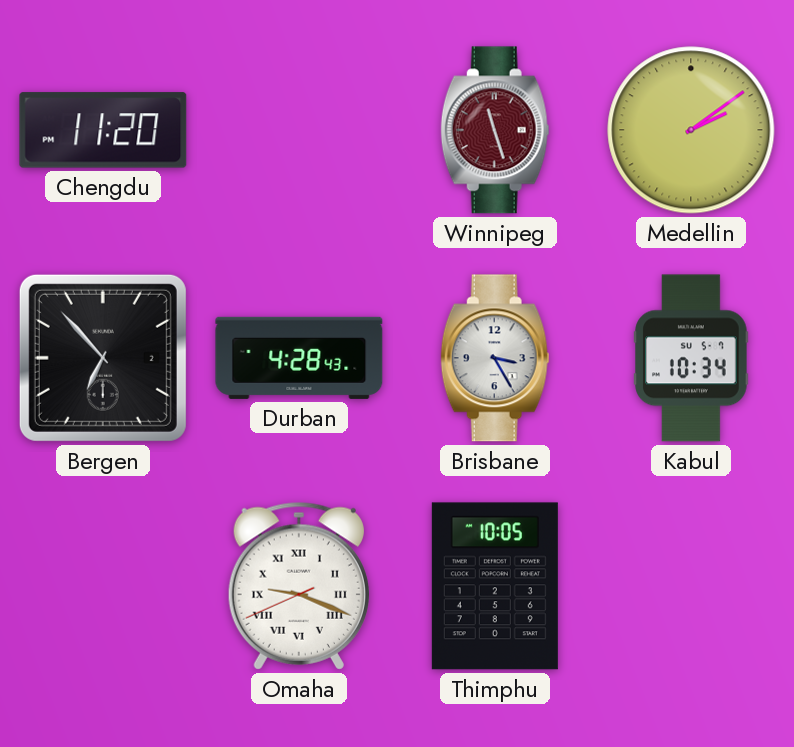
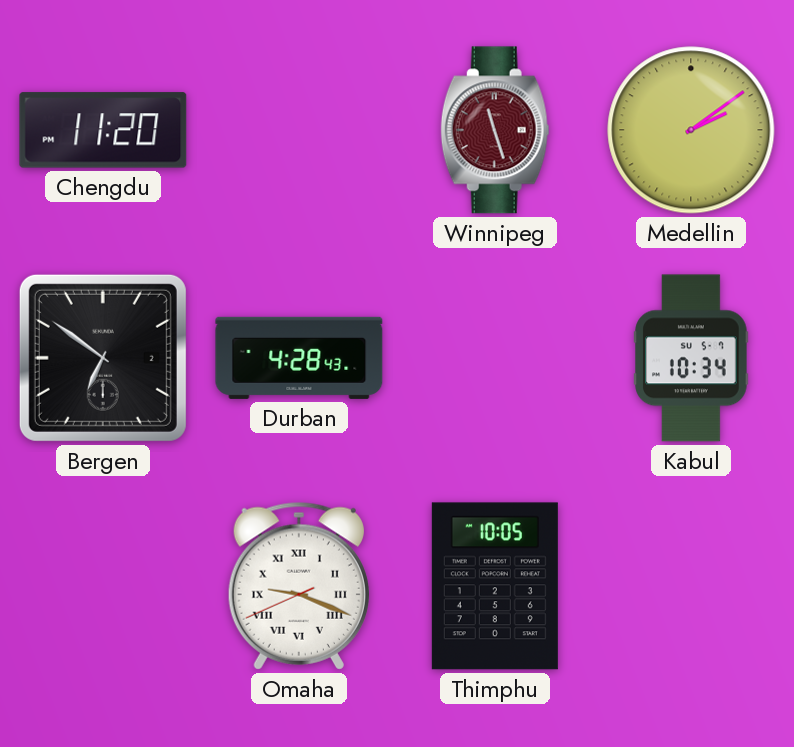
Bergen: 6:53 -> 6:51
Brisbane: 3:25 -> none
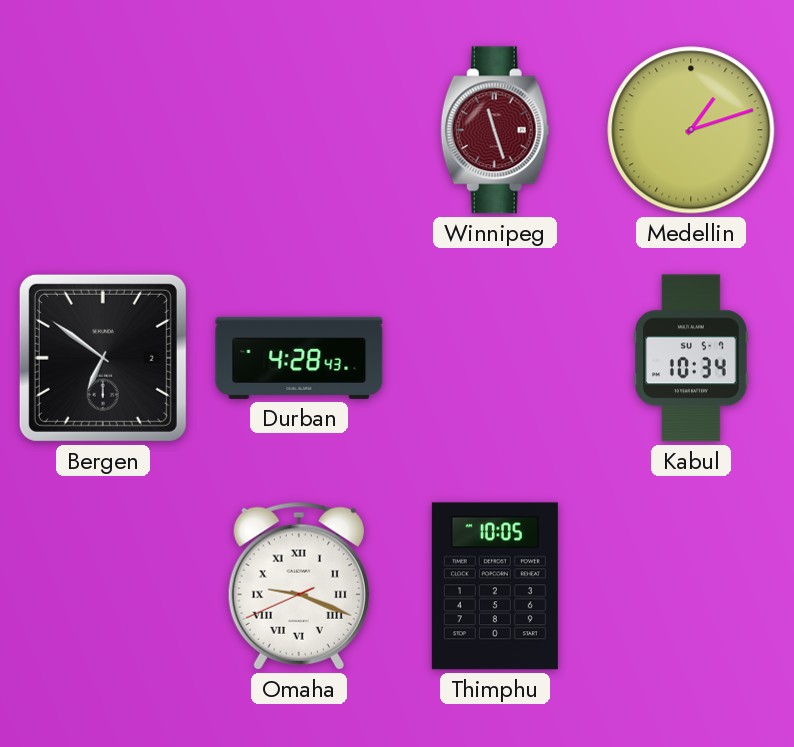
Chengdu: 11:20 -> none
Medellin: 2:09 -> 1:12
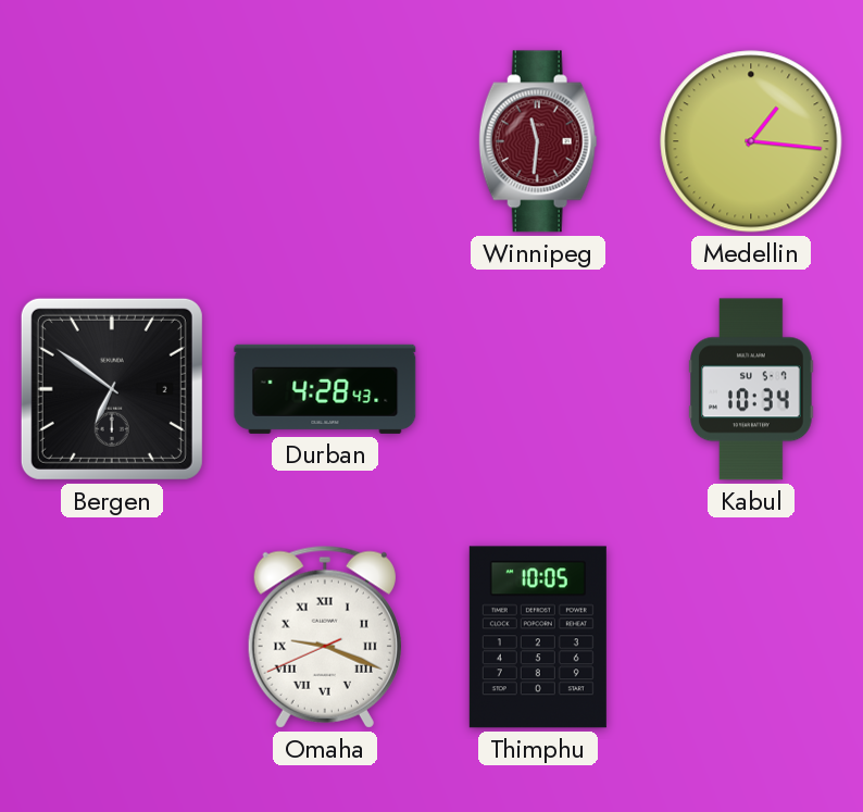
Winnipeg: 11:27 -> 11:31
Medellin: 1:12 -> 1:16
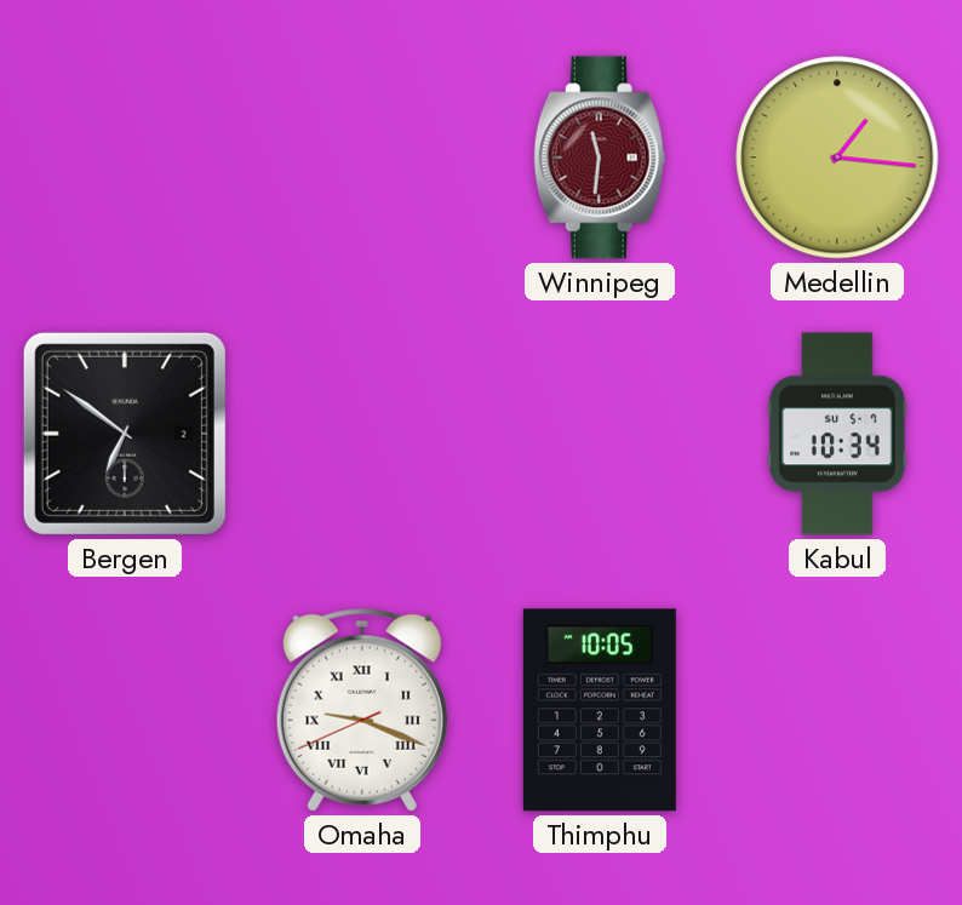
Durban: 4:28 -> none
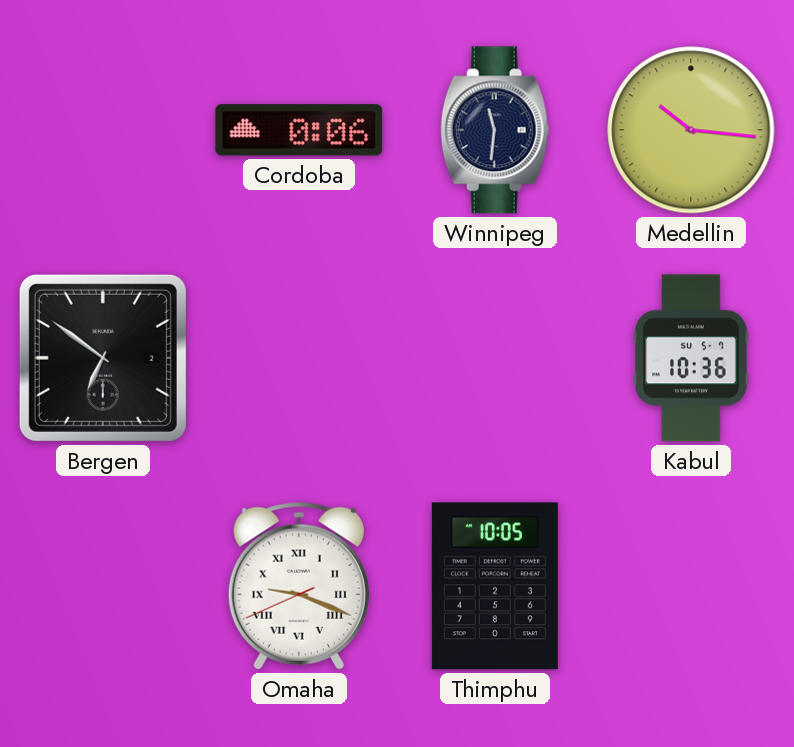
Cordoba: none -> 0:06
Winnipeg dial: burgundy -> navy
Medellin: 1:16 -> 10:16
Kabul: 10:34 -> 10:36
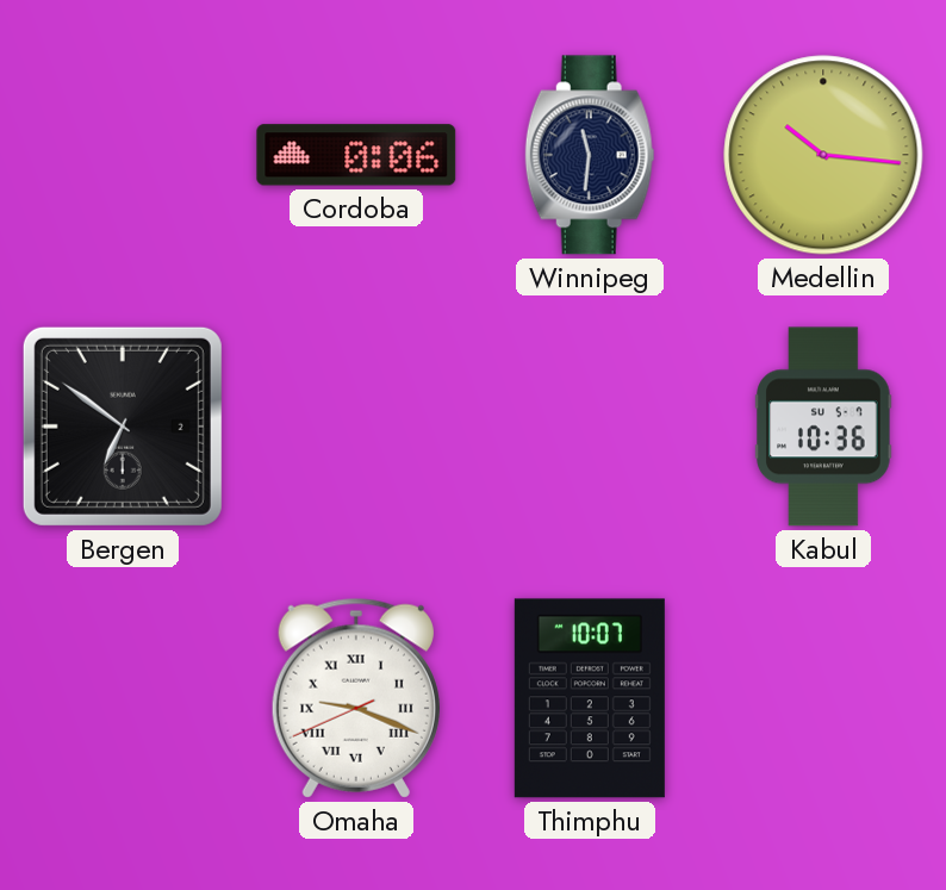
Thimphu: 10:05 -> 10:07
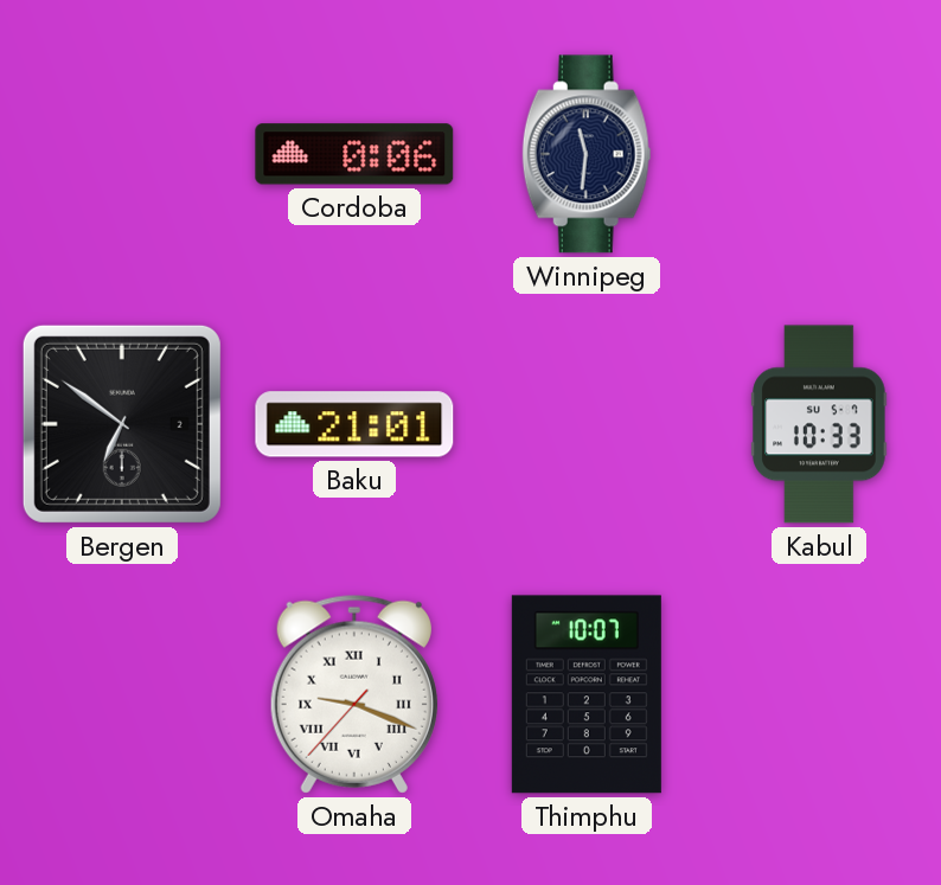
Medellin: 10:16 -> none
Baku: none -> 21:01
Kabul: 10:36 -> 10:33
Omaha: 9:18:41 -> 9:18:37
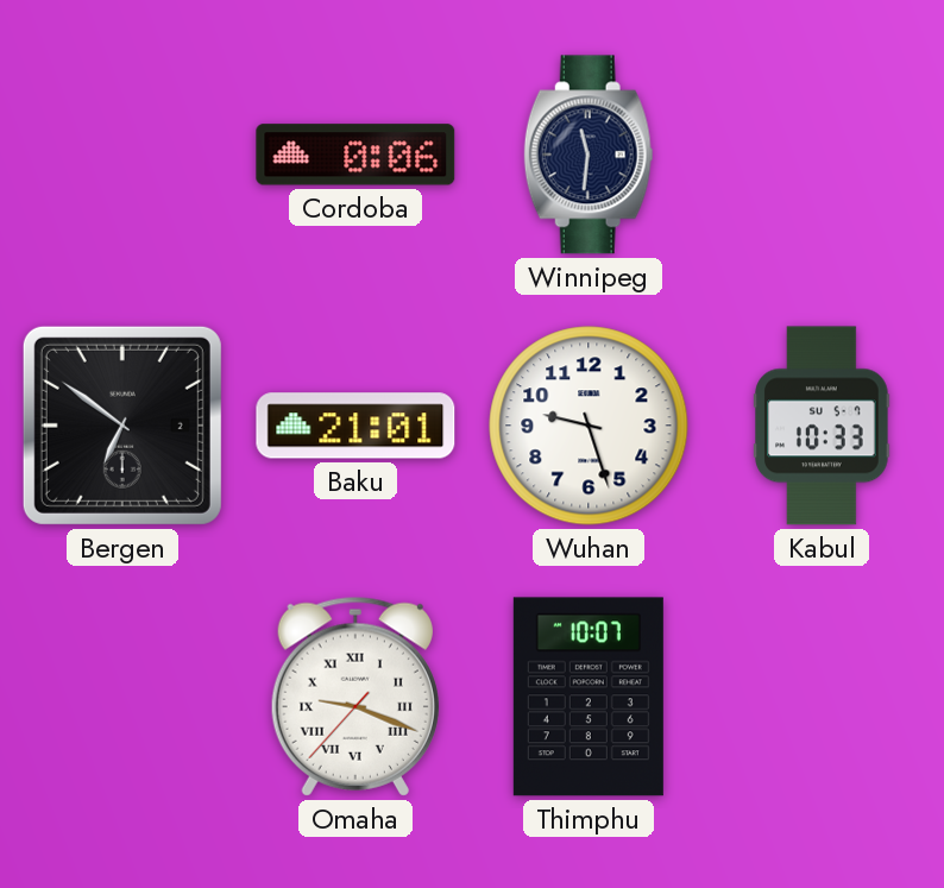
Wuhan: none -> 9:27
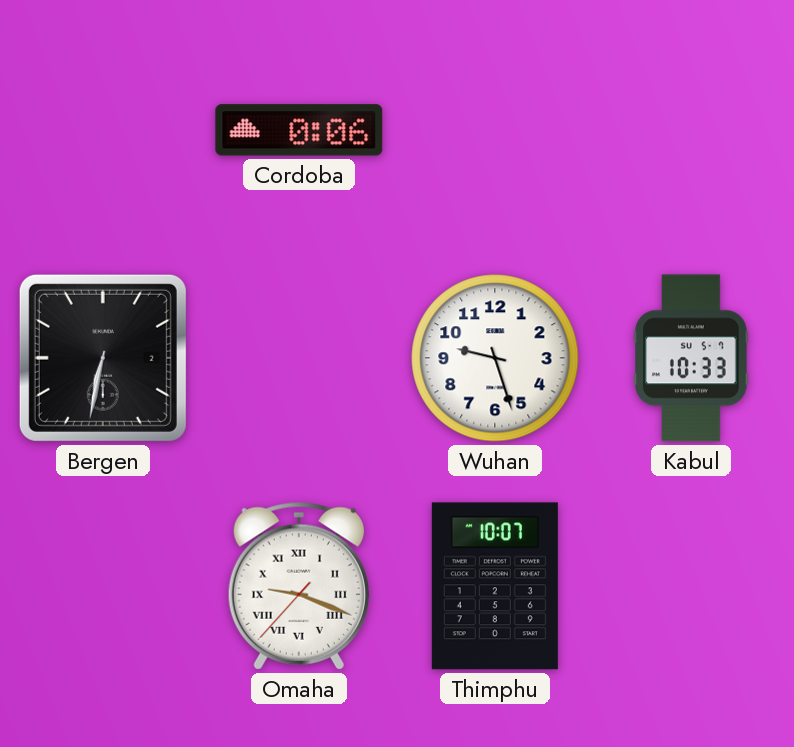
Winnipeg: 11:31 -> none
Bergen: 6:51 -> 6:32
Baku: 21:01 -> none
